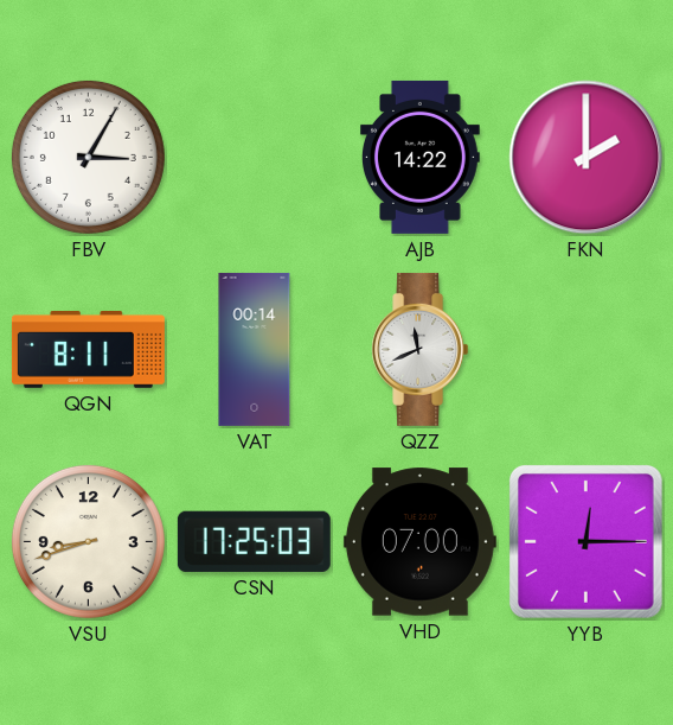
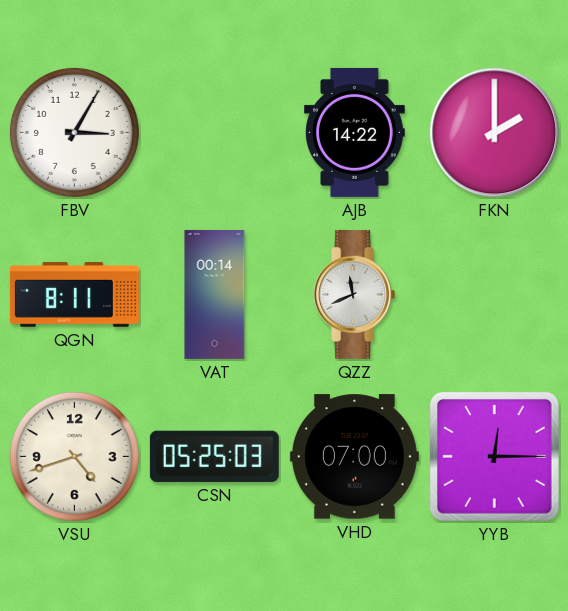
VSU: 8:42 -> 4:42
CSN: 17:25 -> 05:25
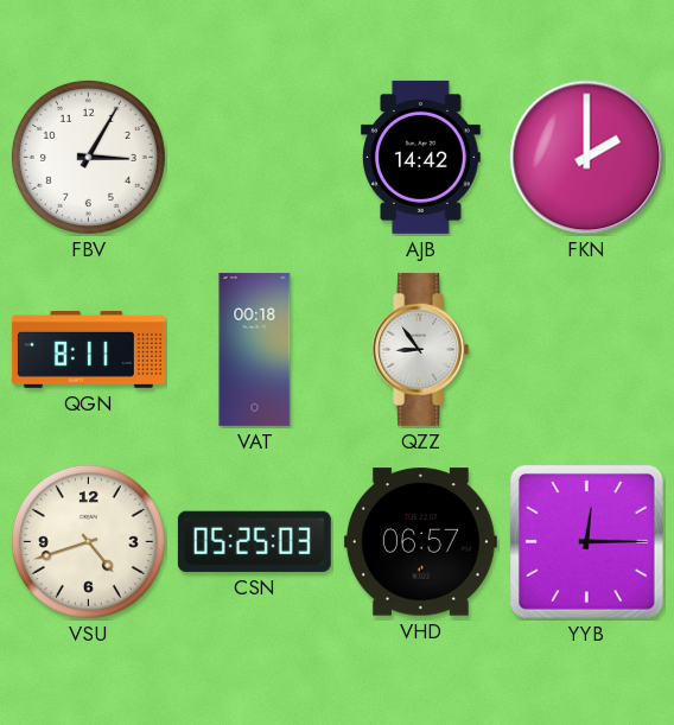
AJB: 14:22 -> 14:42
VAT: 00:14 -> 00:18
QZZ: 11:41 -> 8:54
VHD: 07:00 -> 06:57
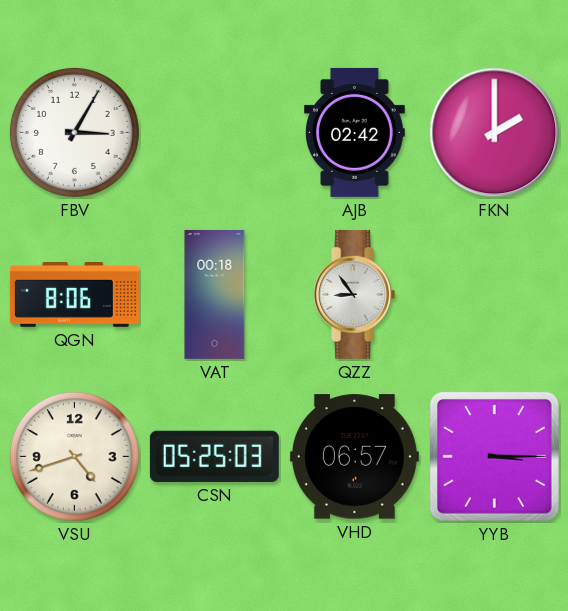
AJB: 14:42 -> 02:42
QGN: 8:11 -> 8:06
YYB: 12:15 -> 3:15
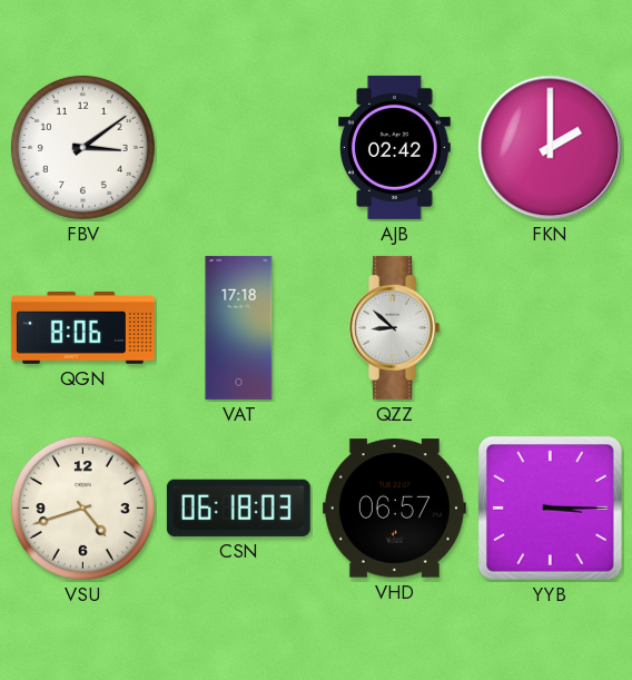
FBV: 3:05 -> 3:09
VAT: 00:18 -> 17:18
QZZ: 8:54 -> 8:52
CSN: 05:25 -> 06:18
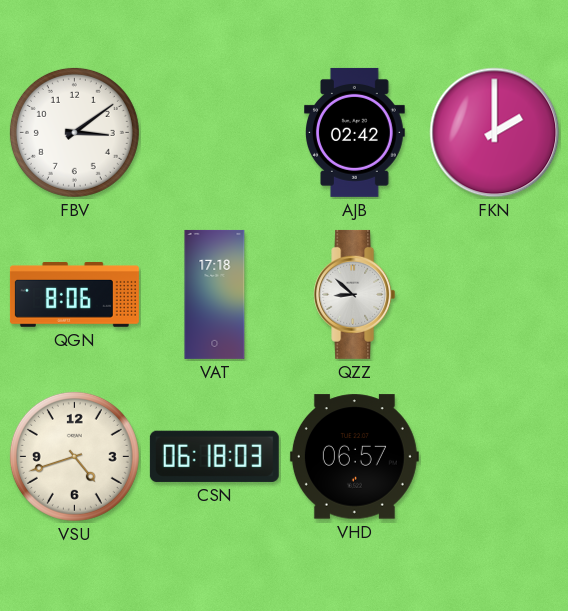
YYB: 3:15 -> none
